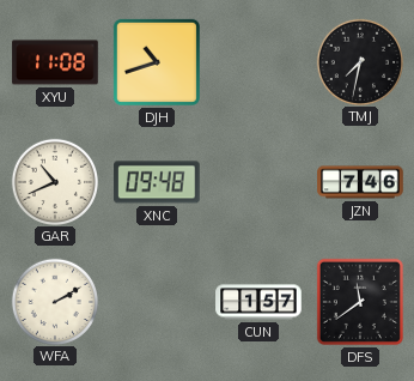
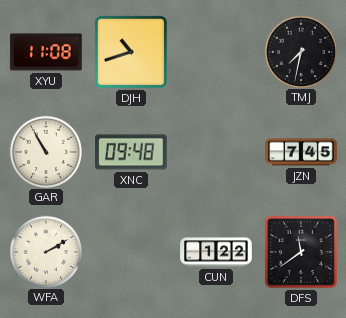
GAR: 10:41 -> 10:55
JZN: 7:46 -> 7:45
CUN: 1:57 -> 1:22
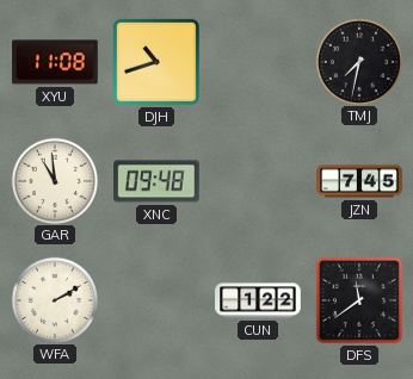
GAR: 10:55 -> 10:59
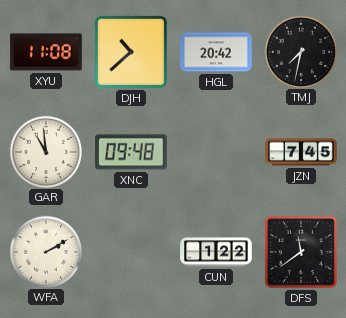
DJH: 10:42 -> 10:38
HGL: none -> 20:42
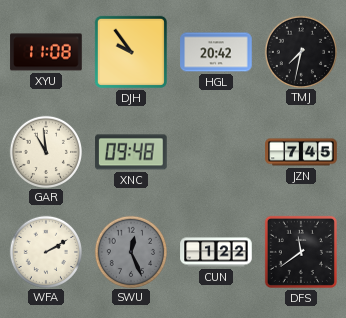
DJH: 10:38 -> 9:54
SWU: none -> 12:26
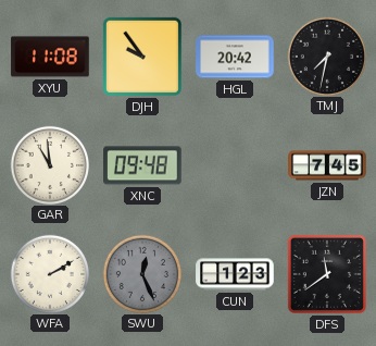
CUN: 1:22 -> 1:23
